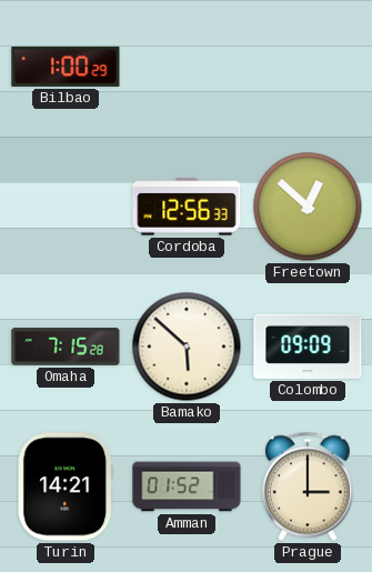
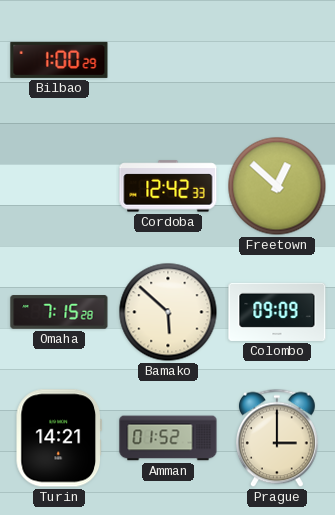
Cordoba: 12:56 -> 12:42
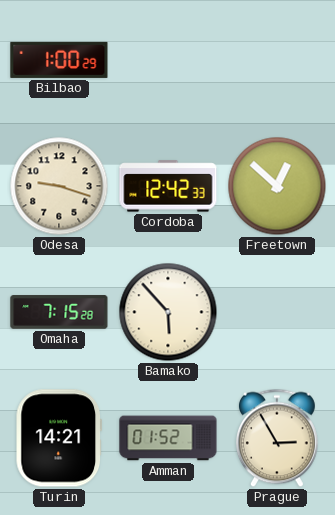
Odesa: none -> 9:18
Bamako: 5:52 -> 5:53
Colombo: 09:09 -> none
Prague: 3:00 -> 2:55
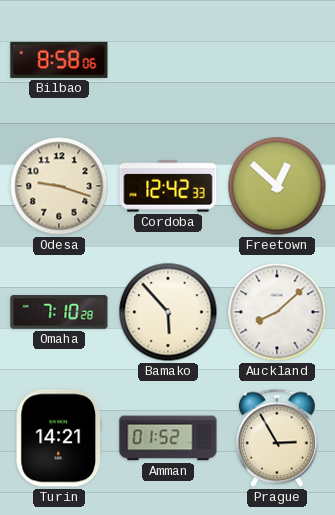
Bilbao: 1:00 -> 8:58
Omaha: 7:15 -> 7:10
Auckland: none -> 8:08
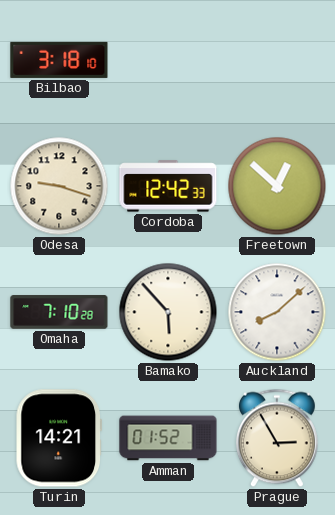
Bilbao: 8:58 -> 3:18
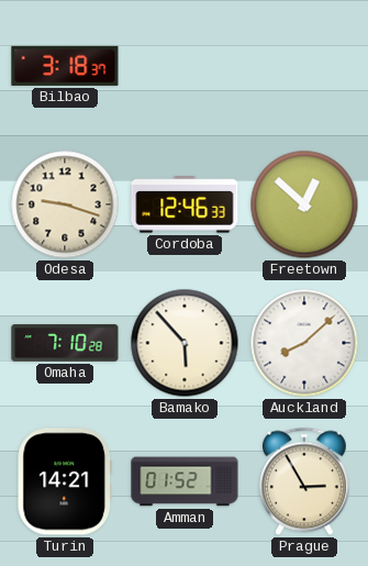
Bilbao: 3:18:10 -> 3:18:37
Cordoba: 12:42 -> 12:46
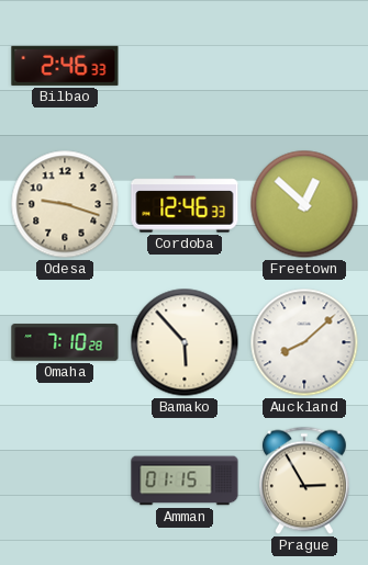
Bilbao: 3:18 -> 2:46
Turin: 14:21 -> none
Amman: 01:52 -> 01:15
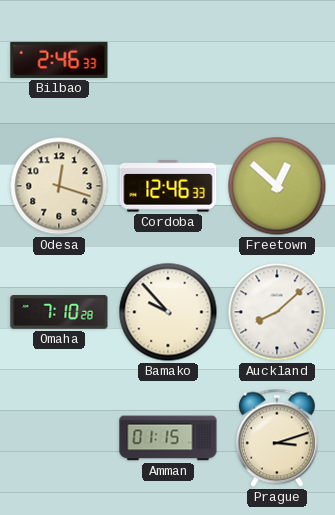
Odesa: 9:18 -> 12:18
Bamako: 5:53 -> 9:53
Prague: 2:55 -> 3:12
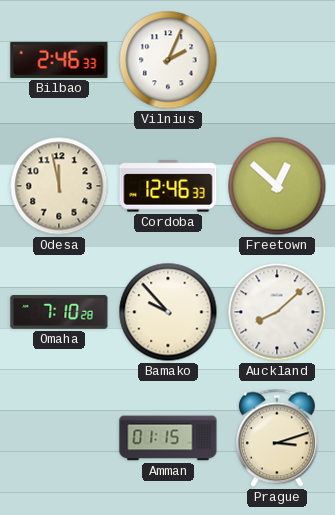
Vilnius: none -> 2:04
Odesa: 12:18 -> 11:58
